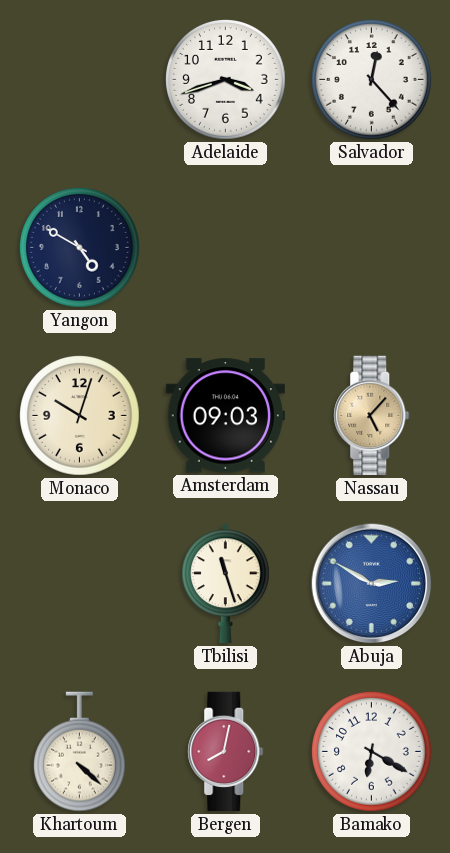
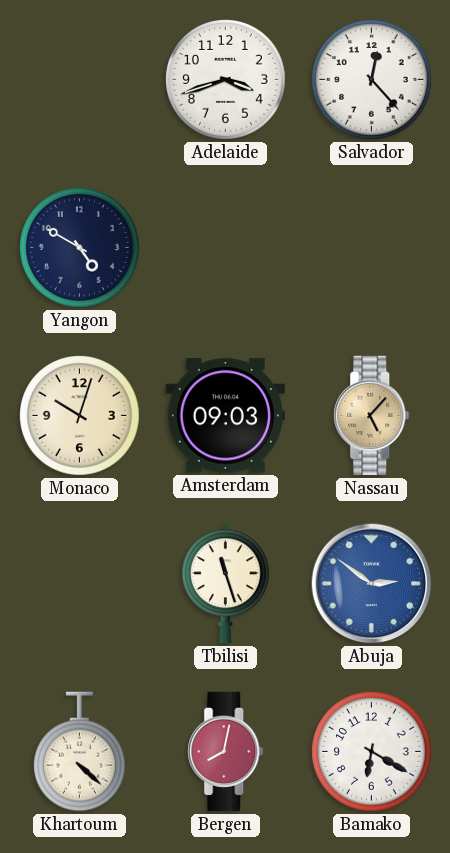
Abuja: 2:50 -> 2:51
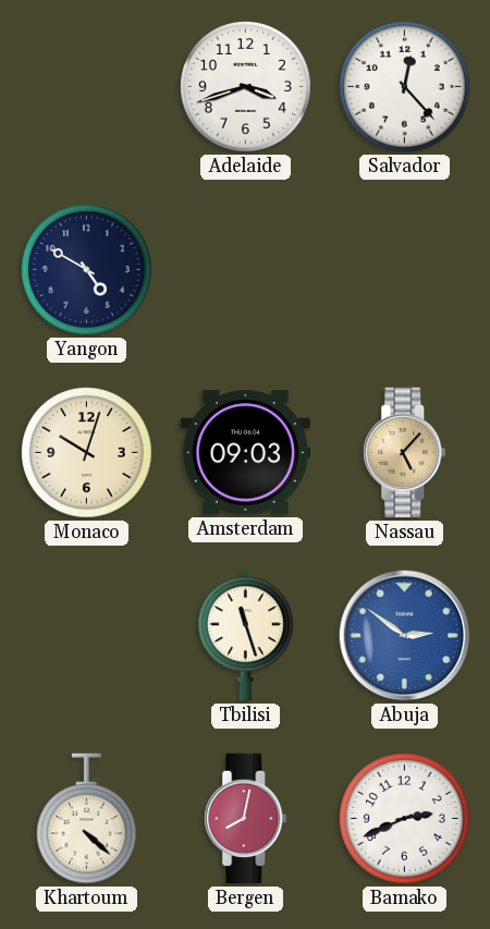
Bamako: 6:20 -> 2:41
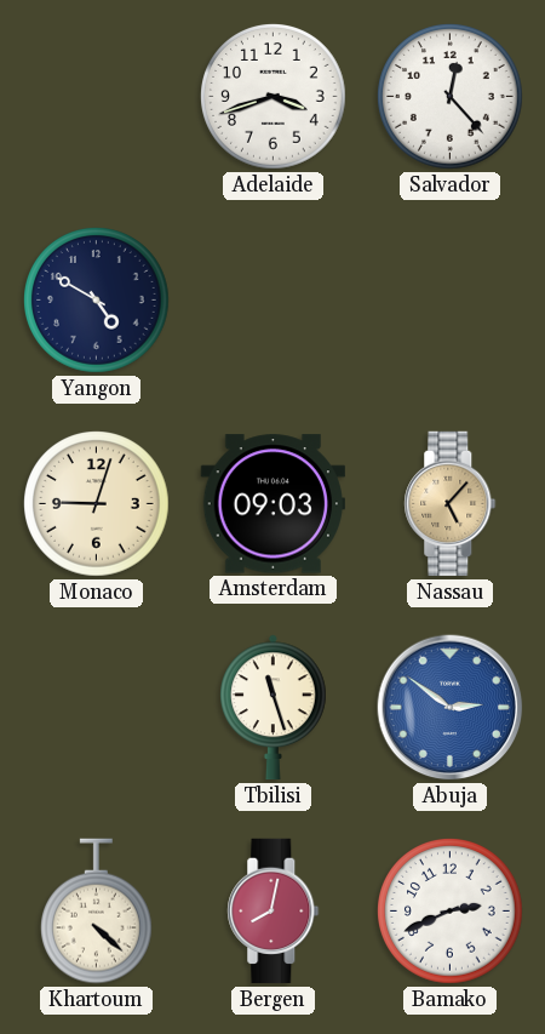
Monaco: 10:03 -> 9:03
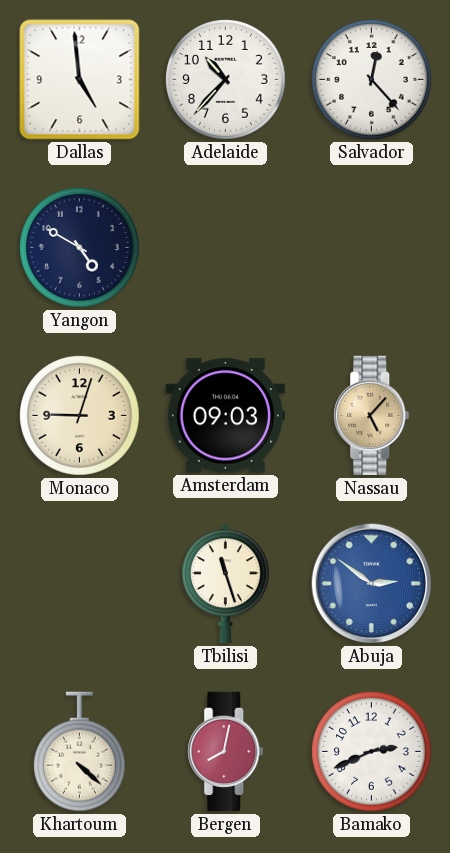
Dallas: none -> 4:59
Adelaide: 3:42 -> 10:37
